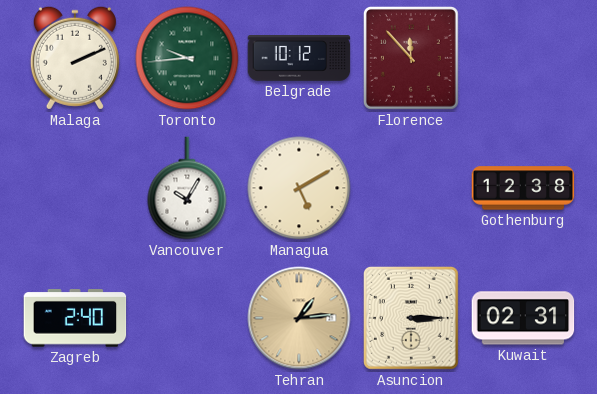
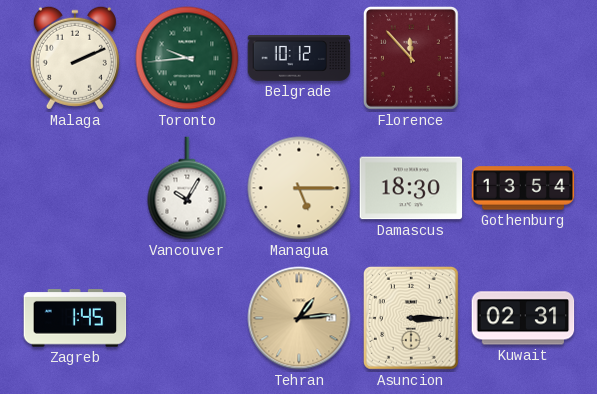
Managua: 5:10 -> 5:15
Damascus: none -> 18:30
Gothenburg: 12:38 -> 13:54
Zagreb: 2:40 -> 1:45
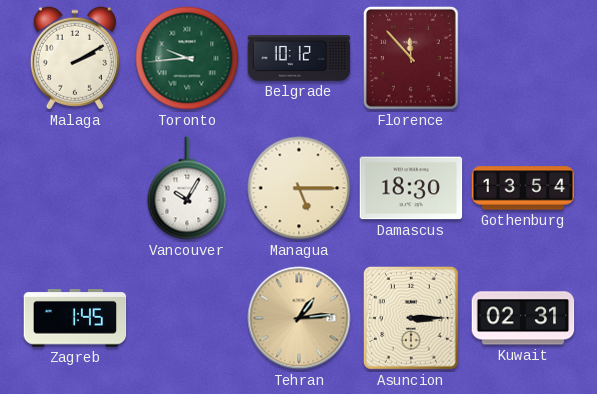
Malaga: 2:11 -> 2:10
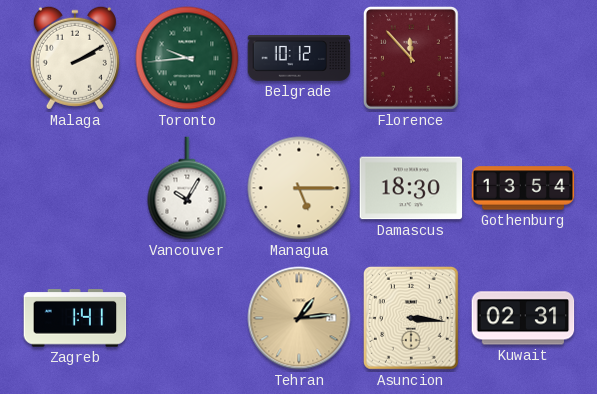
Zagreb: 1:45 -> 1:41
Asuncion: 3:15 -> 3:16
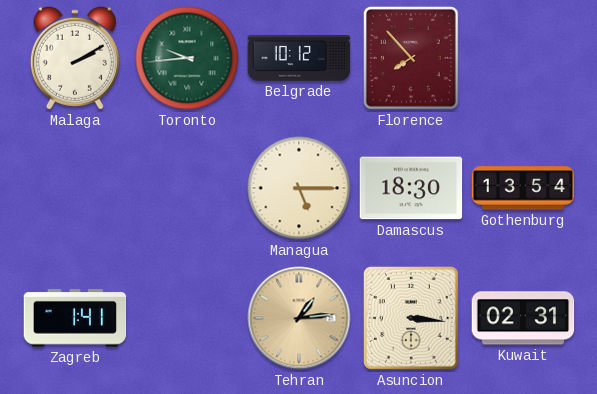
Florence: 11:53 -> 7:53
Vancouver: 10:05 -> none
